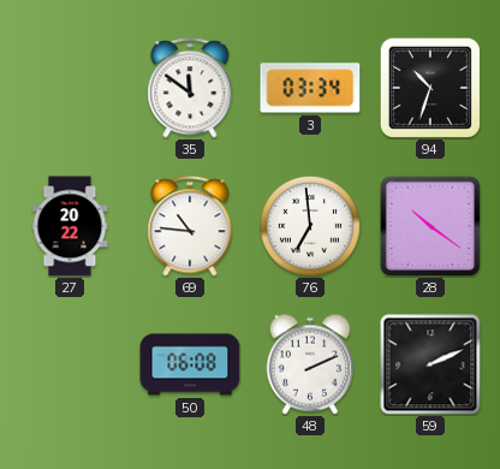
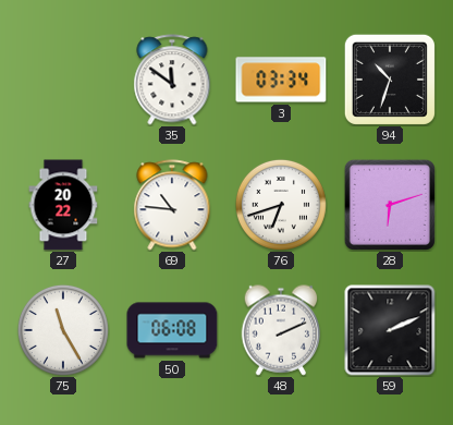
76: 6:59 -> 6:42
28: 10:21 -> 6:12
75: none -> 11:25
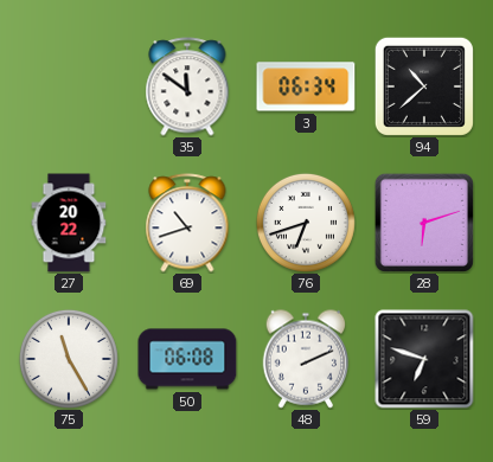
3: 03:34 -> 06:34
94: 10:33 -> 10:38
69: 10:46 -> 10:42
59: 2:11 -> 6:48
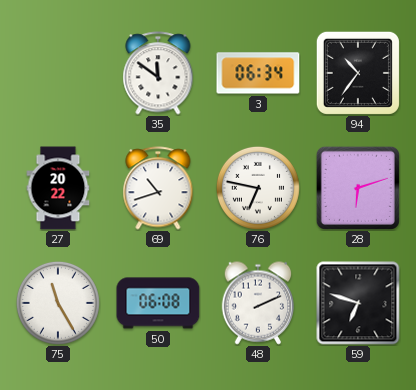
94: 10:38 -> 10:36
76: 6:42 -> 6:47
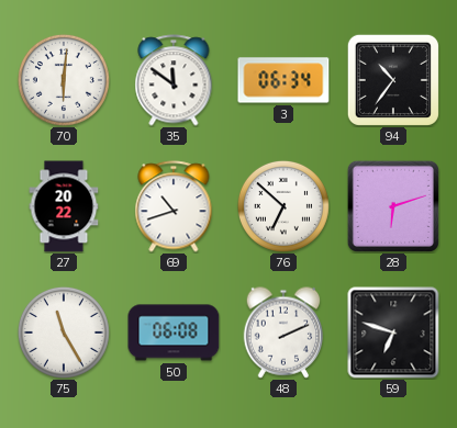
70: none -> 6:01
76: 6:47 -> 6:52
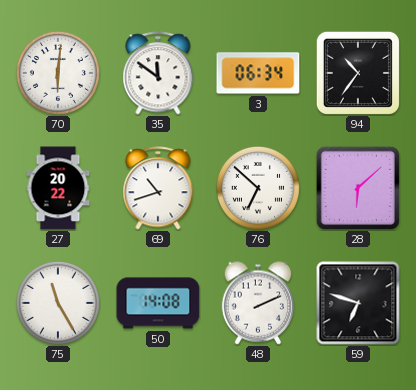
28: 6:12 -> 6:08
50: 06:08 -> 14:08
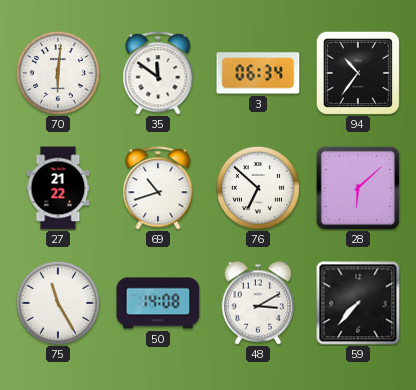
27: 20:22 -> 21:22
48: 2:11 -> 3:10
59: 6:48 -> 7:37
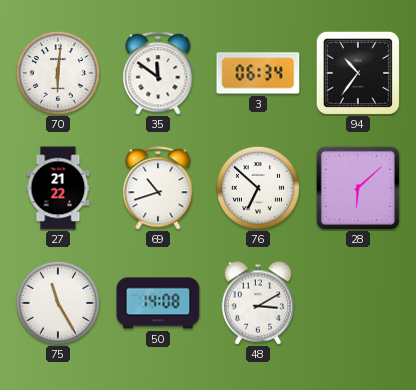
59: 7:37 -> none
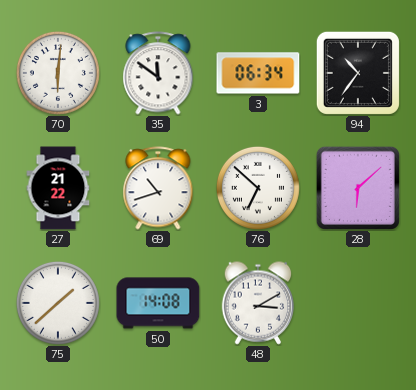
75: 11:25 -> 1:38
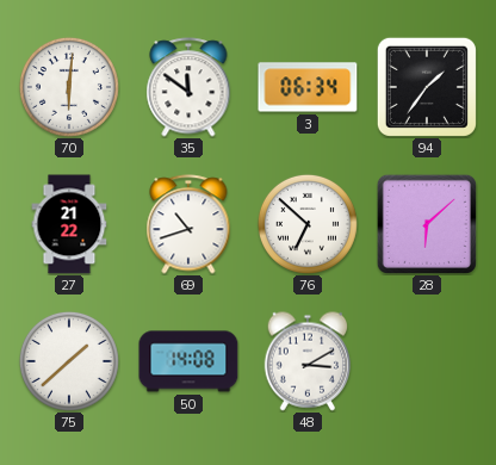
94: 10:36 -> 1:36
